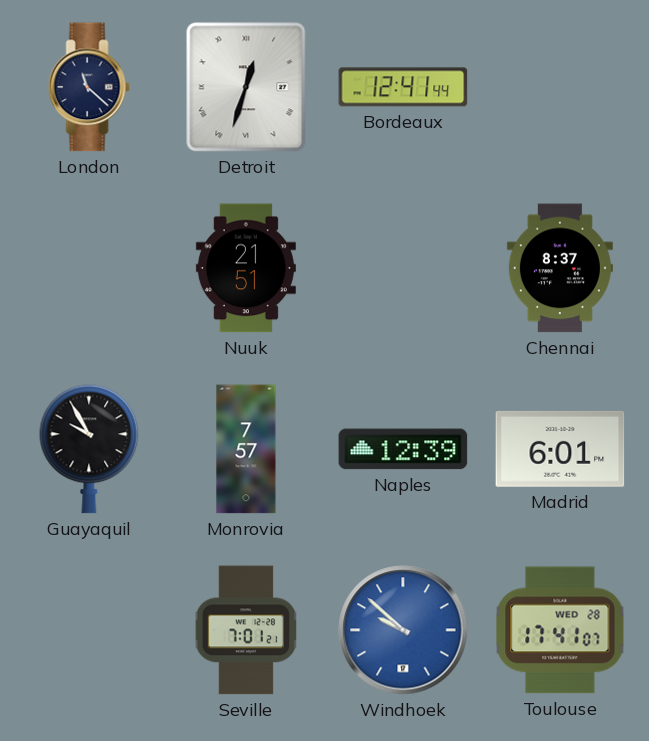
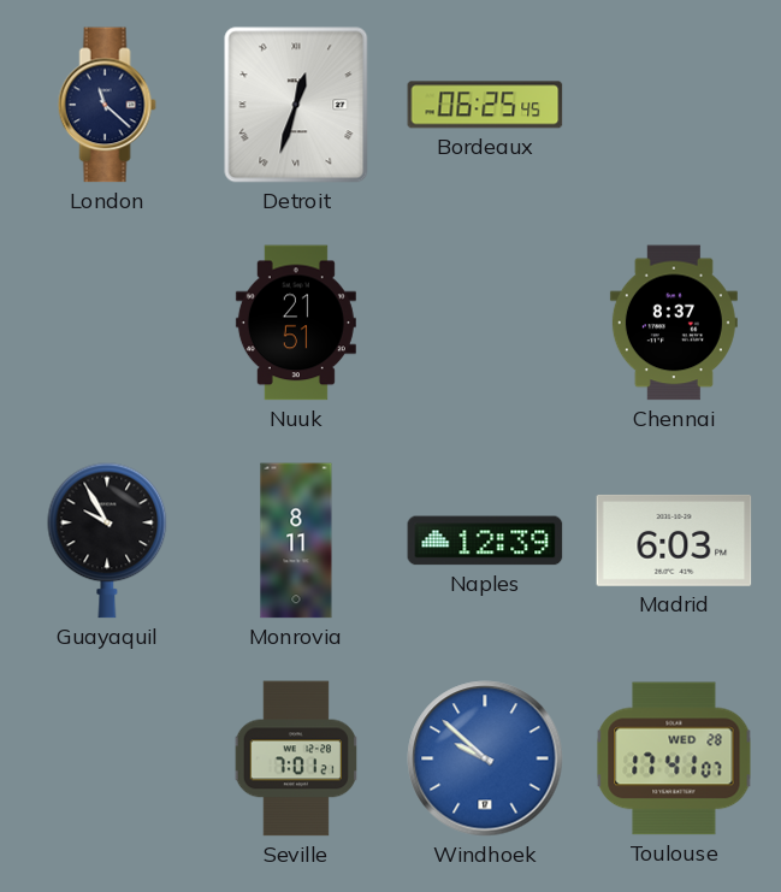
Bordeaux: 12:41 -> 06:25
Monrovia: 7:57 -> 8:11
Madrid: 6:01 -> 6:03
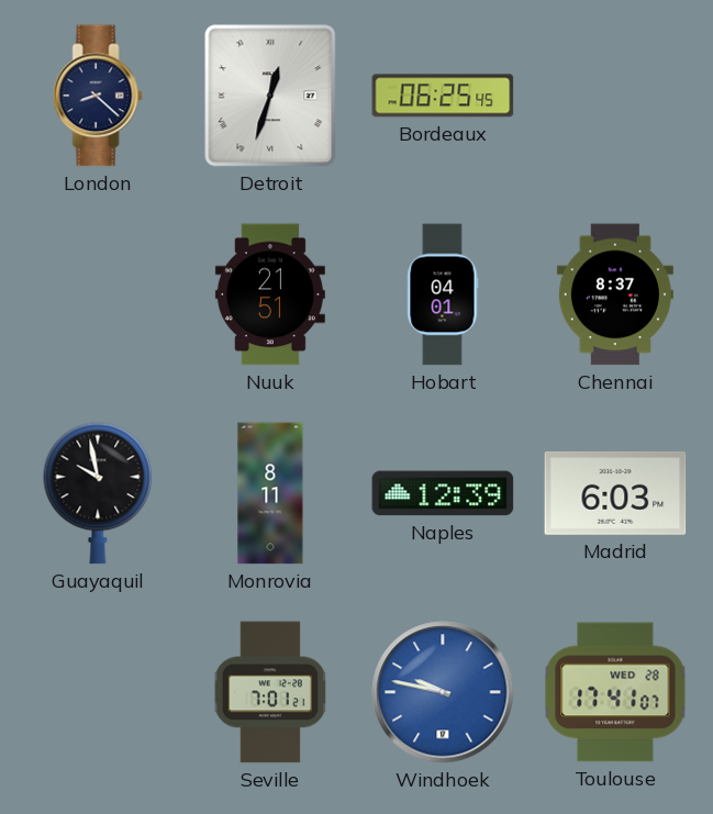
London: 11:22 -> 8:22
Hobart: none -> 04:01
Guayaquil: 9:55 -> 9:58
Windhoek: 9:52 -> 9:47
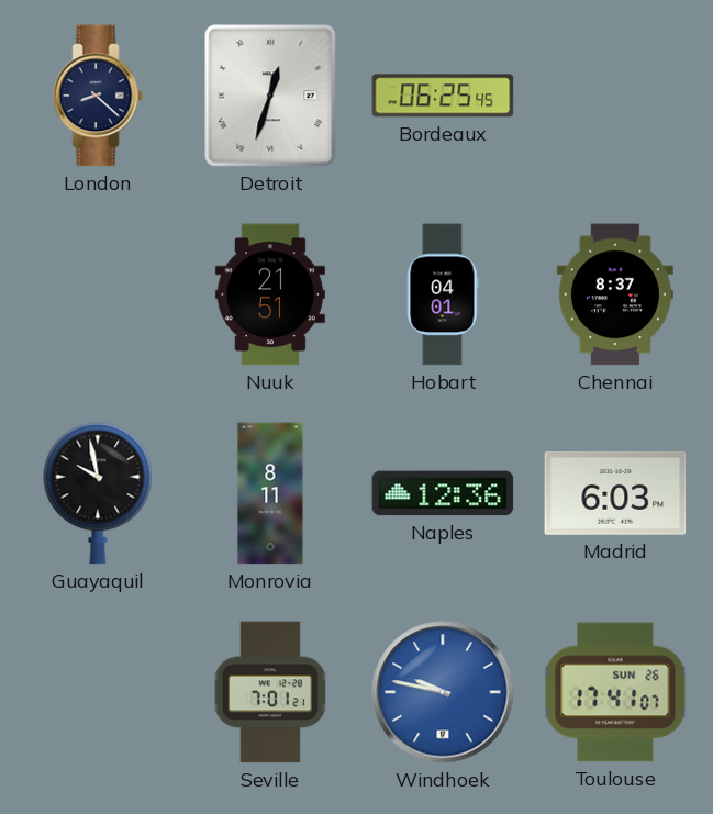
Naples: 12:39 -> 12:36
Toulouse date: WED 28 -> SUN 26
